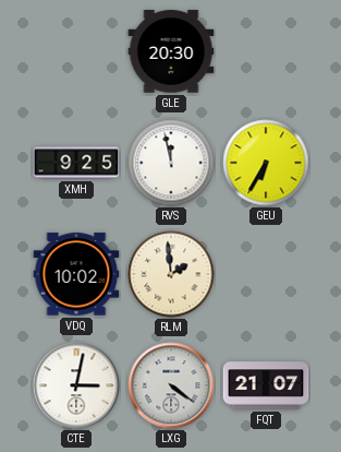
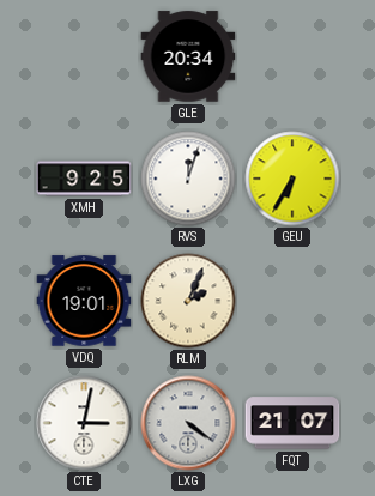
GLE: 20:30 -> 20:34
RVS: 11:58 -> 12:03
VDQ: 10:02 -> 19:01
RLM: 1:59 -> 2:04
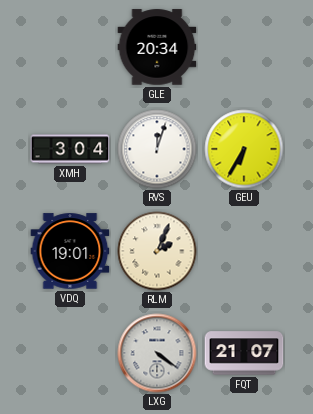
XMH: 9:25 -> 3:04
CTE: 3:02 -> none
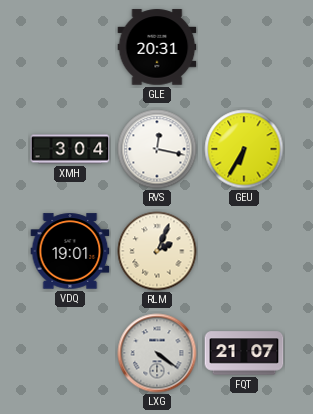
GLE: 20:34 -> 20:31
RVS: 12:03 -> 12:17
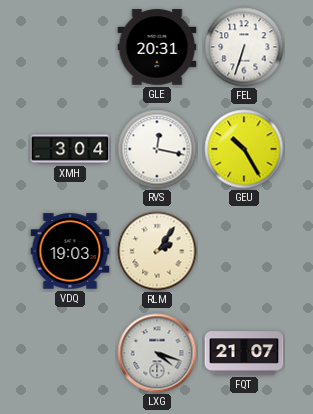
FEL: none -> 6:33
GEU: 6:35 -> 10:25
VDQ: 19:01 -> 19:03
RLM: 2:04 -> 2:06
LXG: 4:21 -> 4:18
